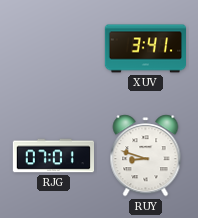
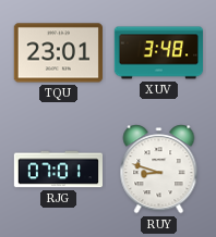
TQU: none -> 23:01
XUV: 3:41 -> 3:48
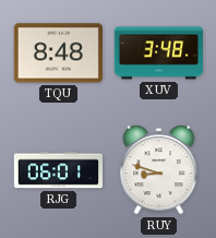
TQU: 23:01 -> 8:48
RJG: 07:01 -> 06:01
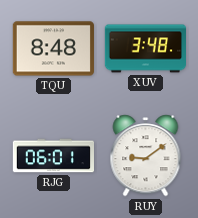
RUY: 8:48 -> 9:09
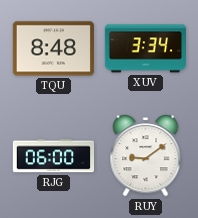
XUV: 3:48 -> 3:34
RJG: 06:01 -> 06:00
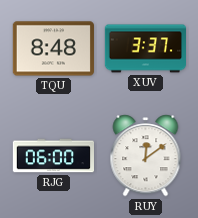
XUV: 3:34 -> 3:37
RUY: 9:09 -> 12:09
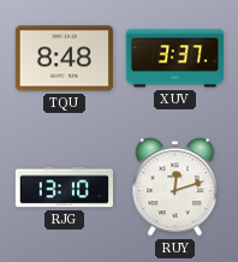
RJG: 06:00 -> 13:10
RUY: 12:09 -> 12:12
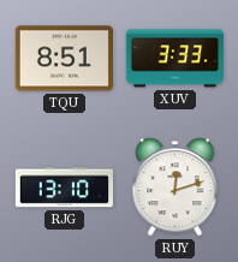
TQU: 8:48 -> 8:51
XUV: 3:37 -> 3:33
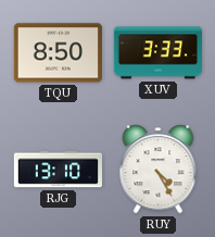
TQU: 8:51 -> 8:50
RUY: 12:12 -> 4:25
